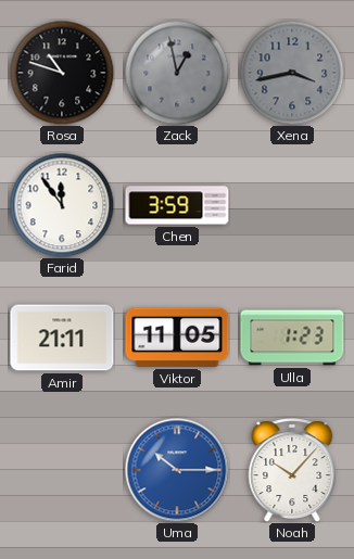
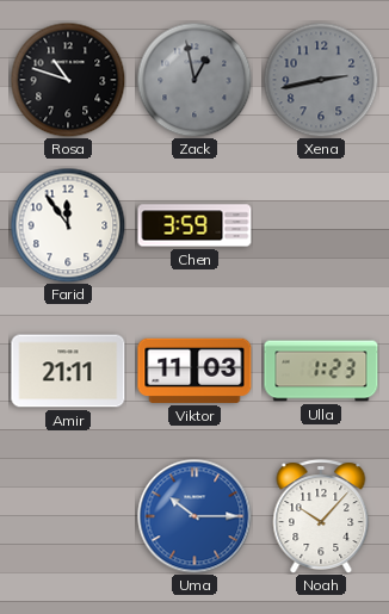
Xena: 3:43 -> 2:43
Viktor: 11:05 -> 11:03
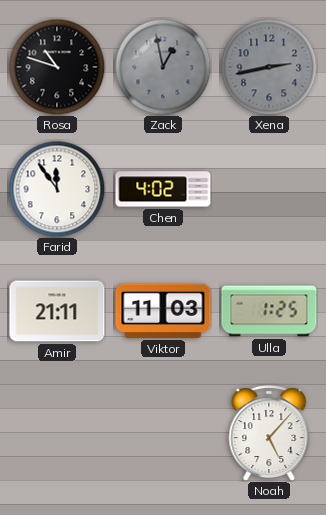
Chen: 3:59 -> 4:02
Ulla: 1:23 -> 1:25
Uma: 10:15 -> none
Noah: 10:07 -> 5:07
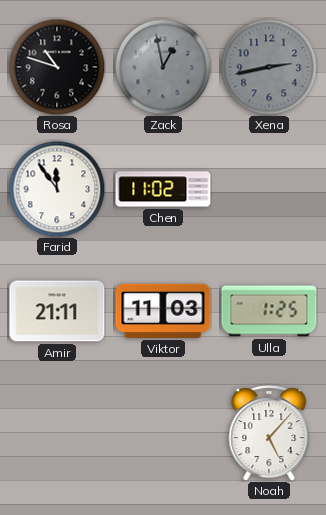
Chen: 4:02 -> 11:02
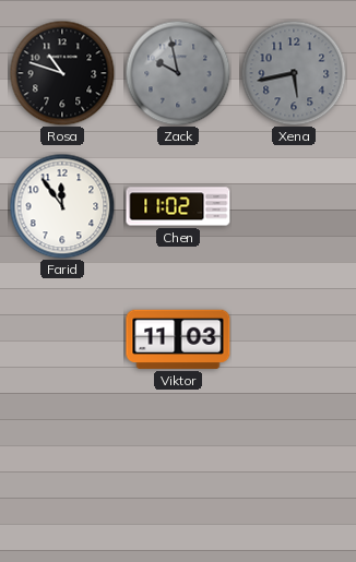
Zack: 12:58 -> 9:58
Xena: 2:43 -> 5:43
Amir: 21:11 -> none
Ulla: 1:25 -> none
Noah: 5:07 -> none
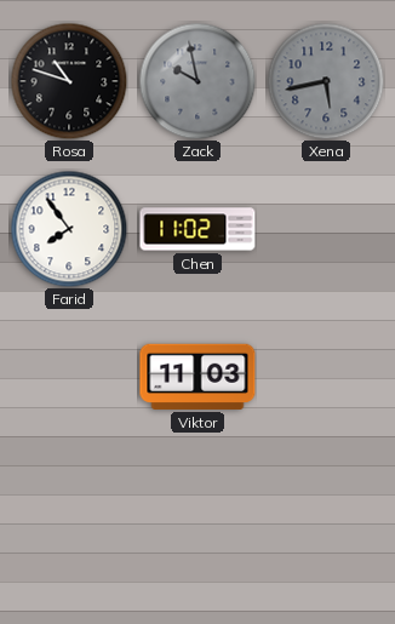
Farid: 11:54 -> 7:54
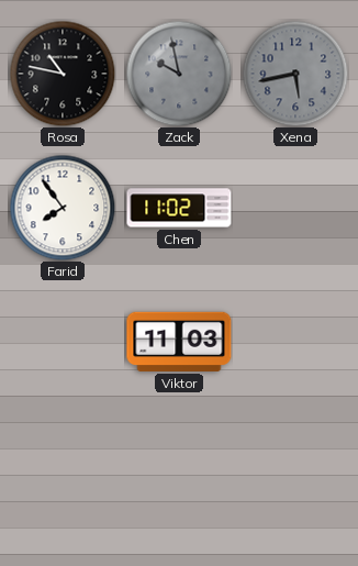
Rosa: 10:48 -> 10:47
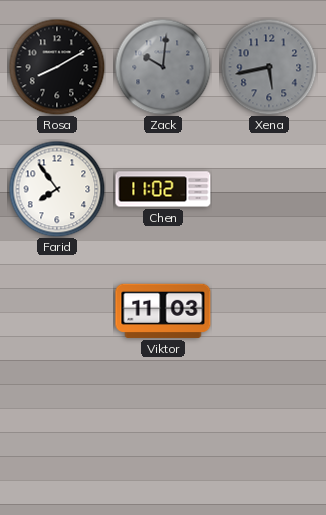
Rosa: 10:47 -> 8:10
Zack: 9:58 -> 10:01
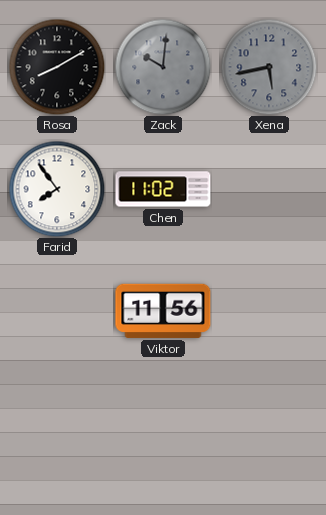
Viktor: 11:03 -> 11:56
